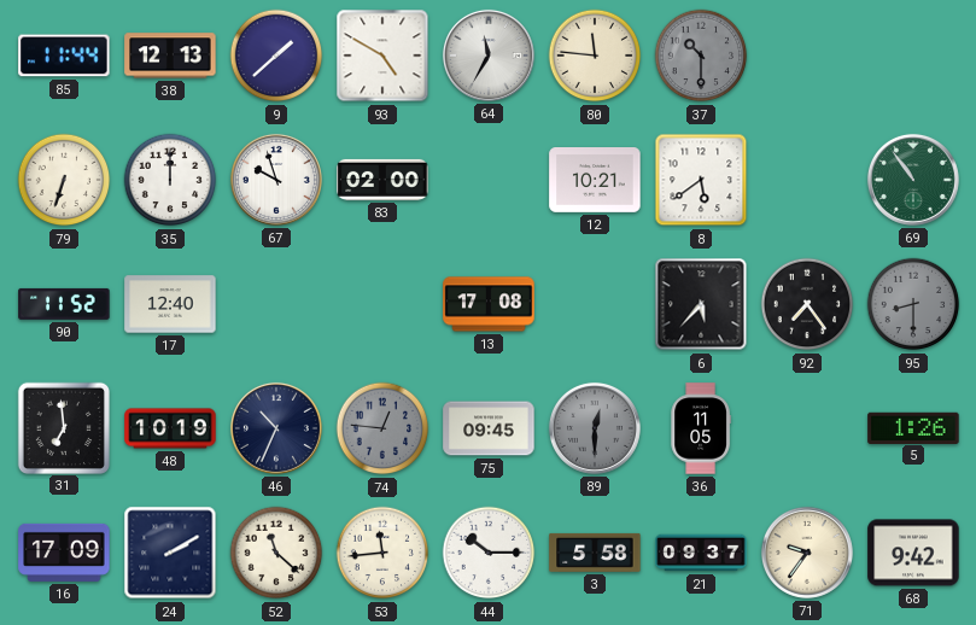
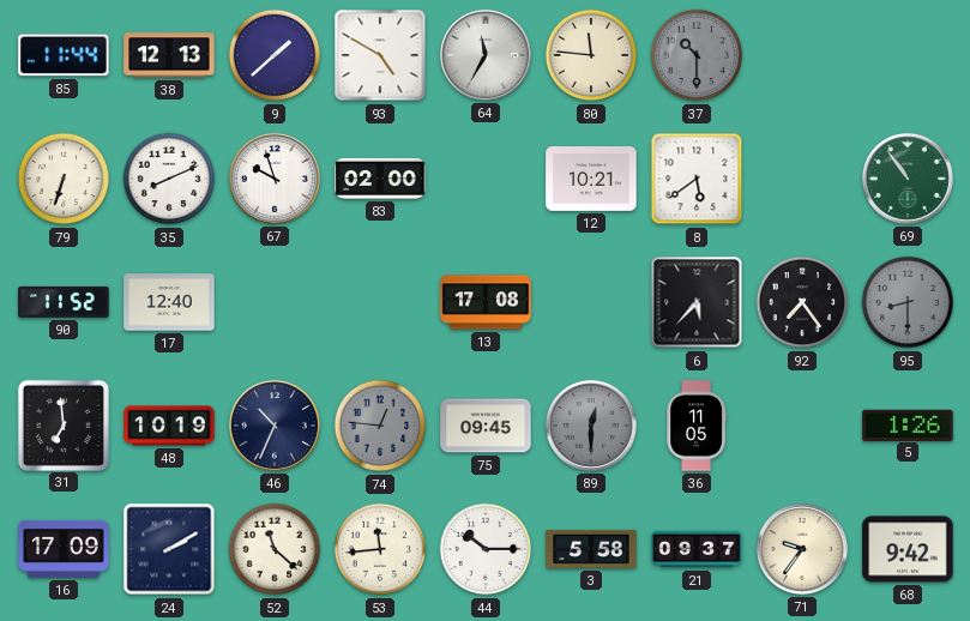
35: 12:00 -> 8:11
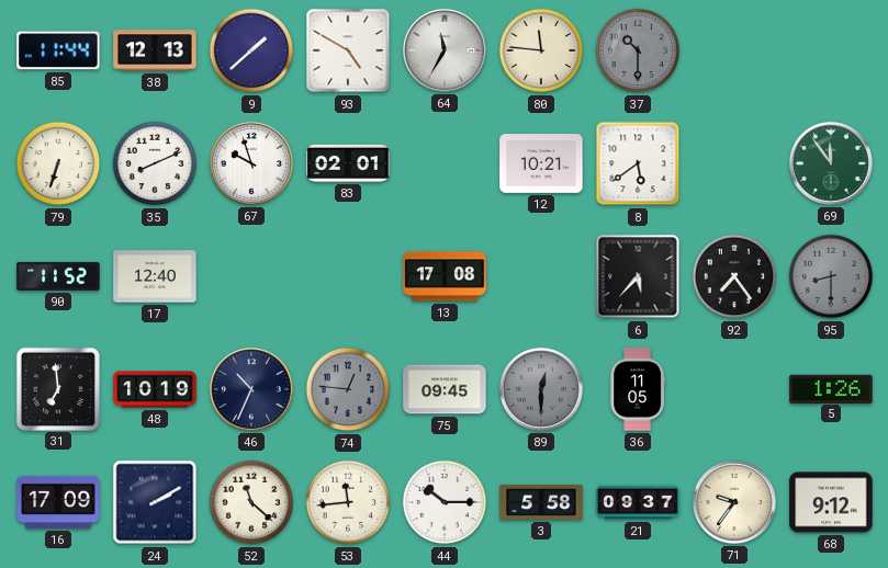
83: 02:00 -> 02:01
69: 10:54 -> 11:54
68: 9:42 -> 9:12
